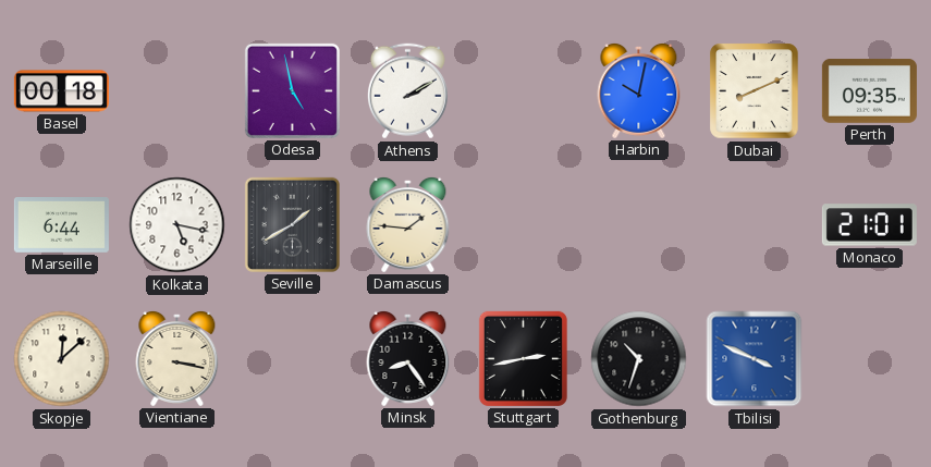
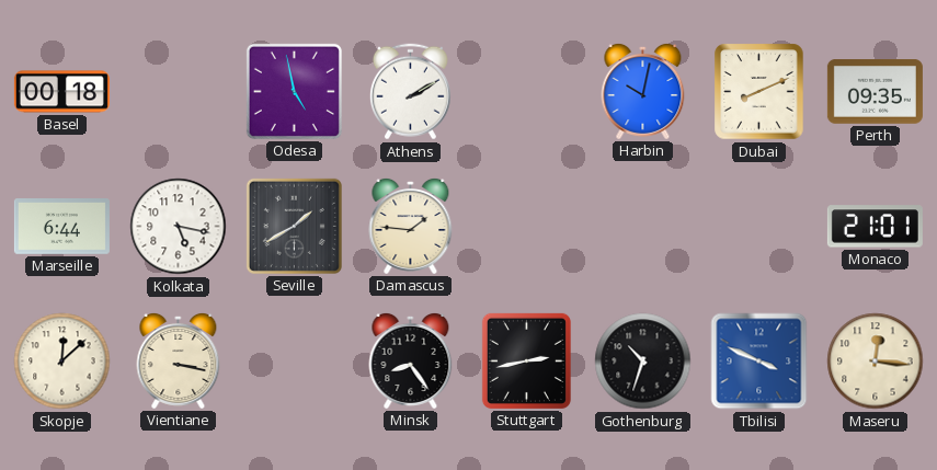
Maseru: none -> 12:16
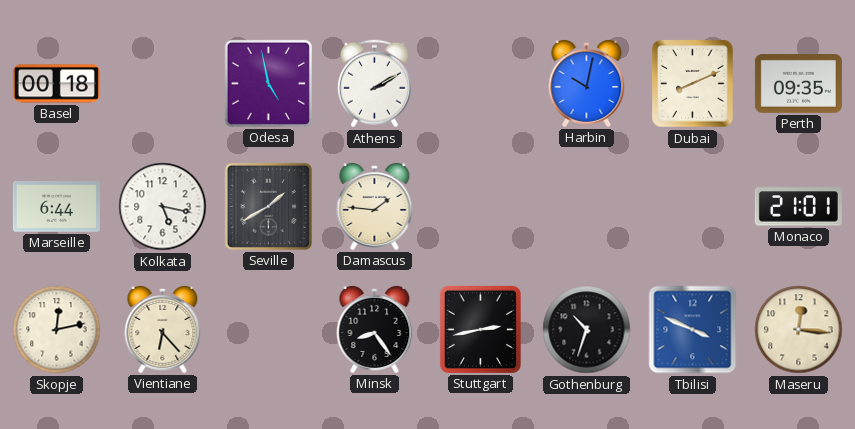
Skopje: 12:08 -> 12:13
Vientiane: 3:17 -> 6:23
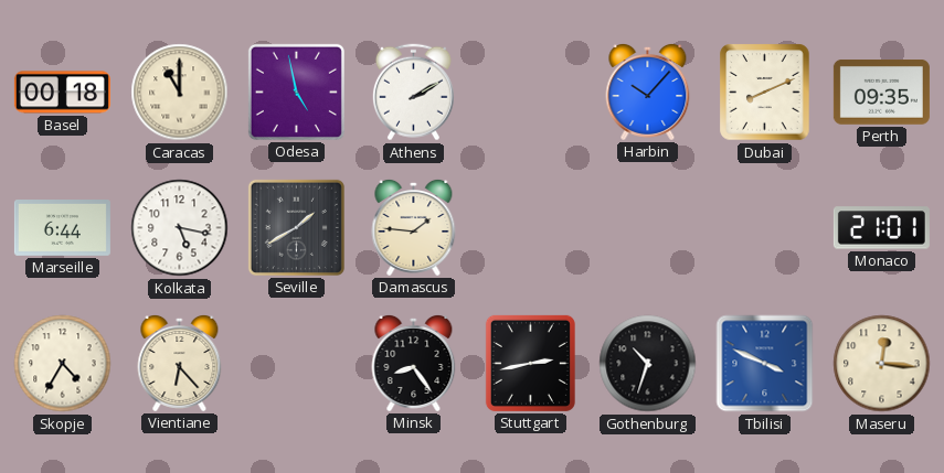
Caracas: none -> 11:00
Harbin: 10:02 -> 10:07
Skopje: 12:13 -> 4:35
